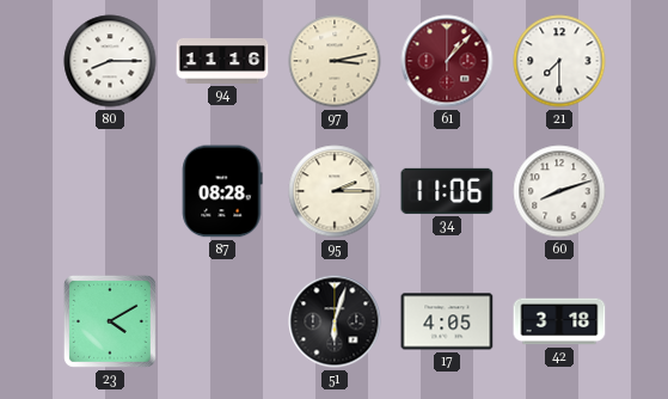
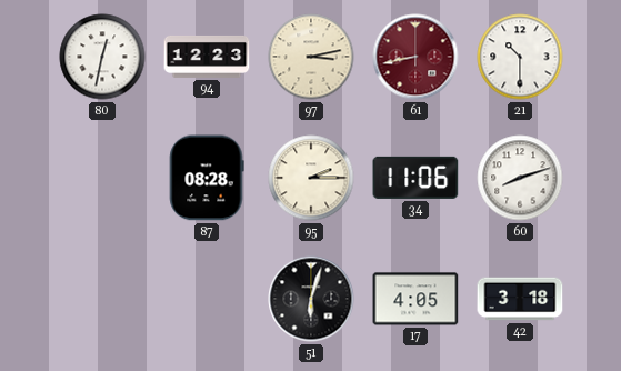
80: 8:15 -> 12:32
94: 11:16 -> 12:23
61: 1:07 -> 8:43
21: 7:30 -> 10:30
23: 4:10 -> none
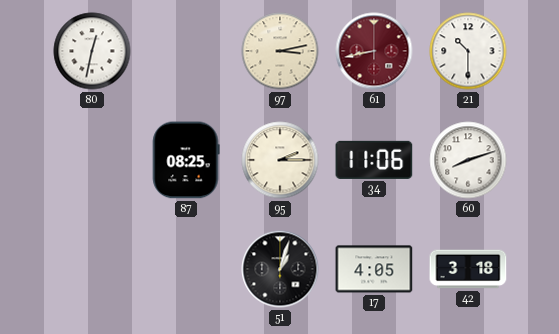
94: 12:23 -> none
87: 08:28 -> 08:25
51: 6:03 -> 1:03
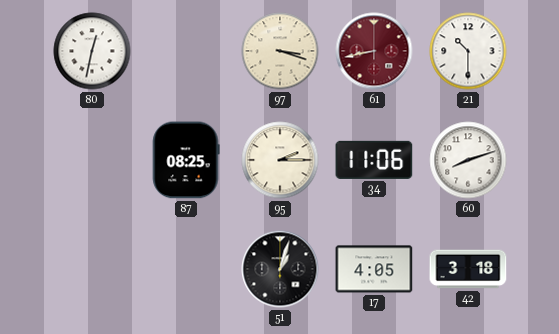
97: 3:13 -> 3:18
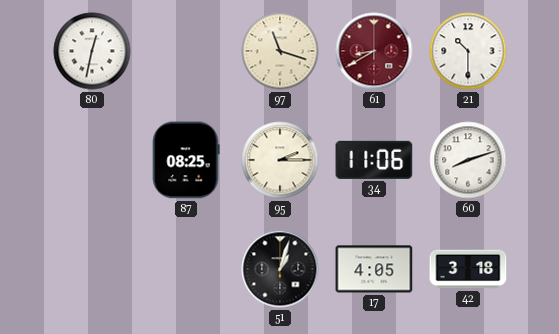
97: 3:18 -> 11:18
61: 8:43 -> 8:40
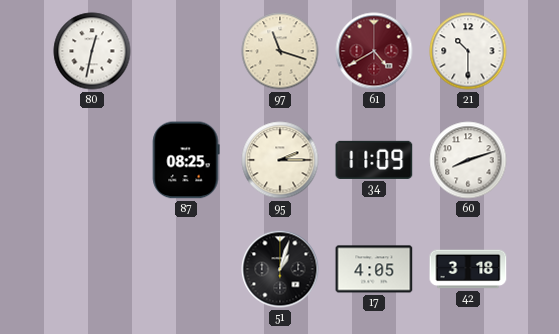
61: 8:40 -> 4:40
34: 11:06 -> 11:09
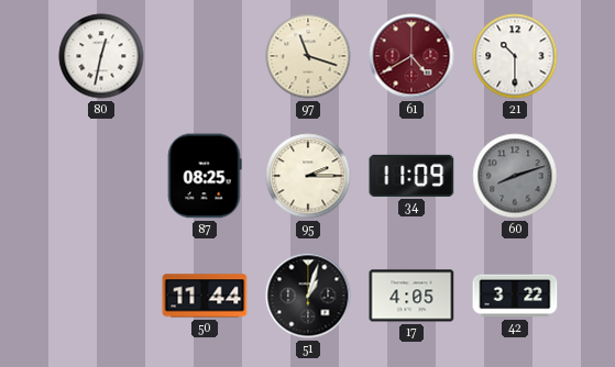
60 dial: white -> grey
50: none -> 11:44
42: 3:18 -> 3:22
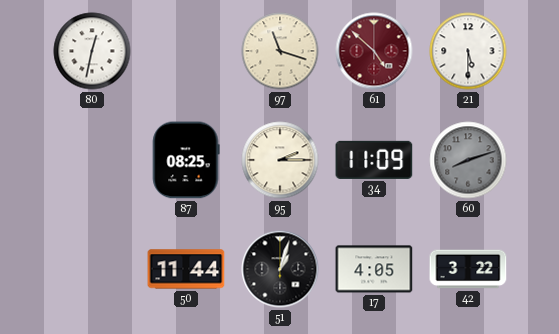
61: 4:40 -> 4:52
21: 10:30 -> 5:30
